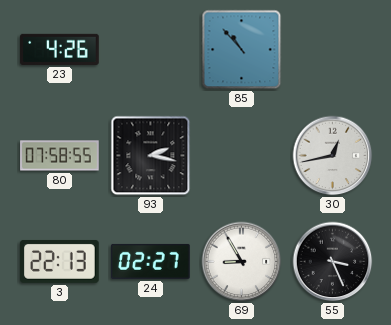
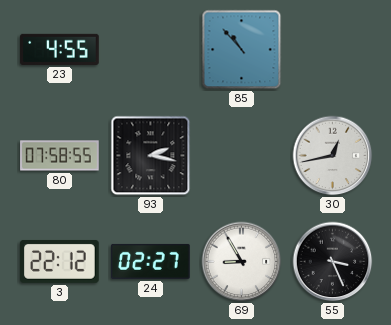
23: 4:26 -> 4:55
3: 22:13 -> 22:12
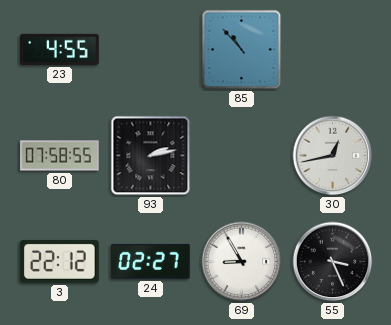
93: 2:17 -> 2:13
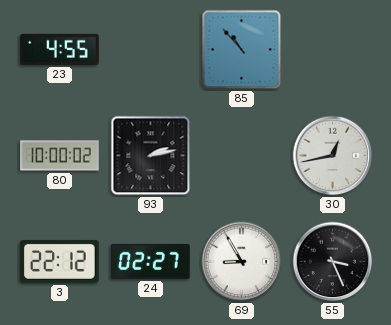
80: 07:58 -> 10:00
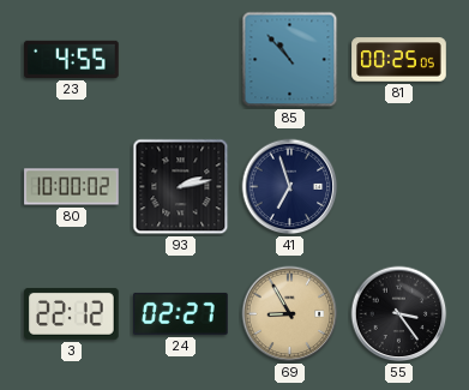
81: none -> 00:25
41: none -> 6:57
30: 12:43 -> none
69 dial: white -> champagne
55: 3:26 -> 3:24
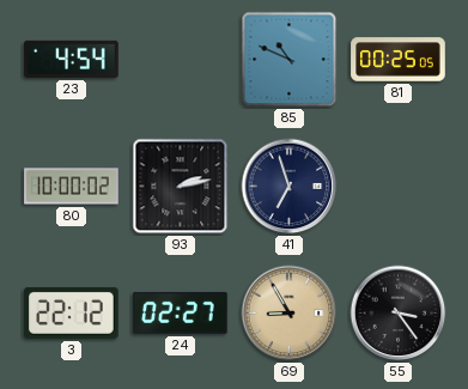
23: 4:55 -> 4:54
85: 10:53 -> 10:49
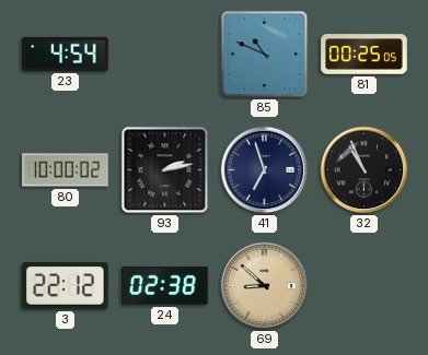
32: none -> 10:56
24: 02:27 -> 02:38
69: 8:55 -> 8:52
55: 3:24 -> none
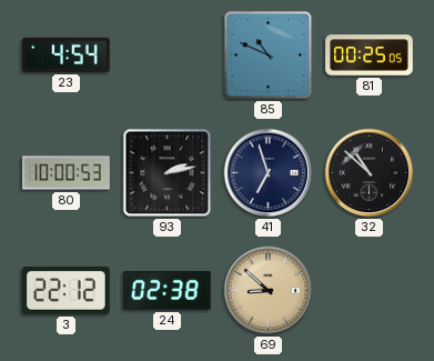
80: 10:00:02 -> 10:00:53
32: 10:56 -> 10:52
